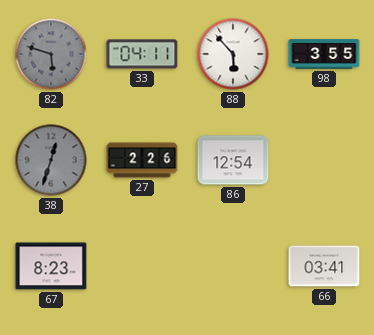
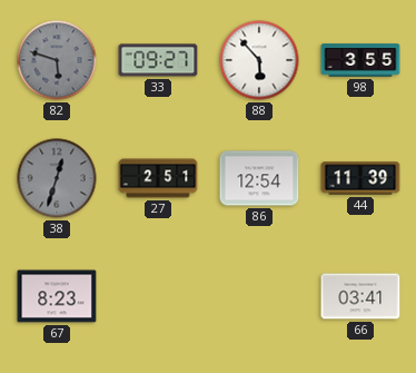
33: 04:11 -> 09:27
27: 2:26 -> 2:51
44: none -> 11:39
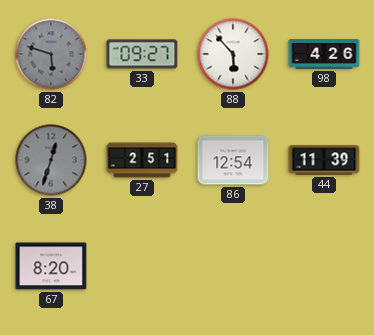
98: 3:55 -> 4:26
67: 8:23 -> 8:20
66: 03:41 -> none
